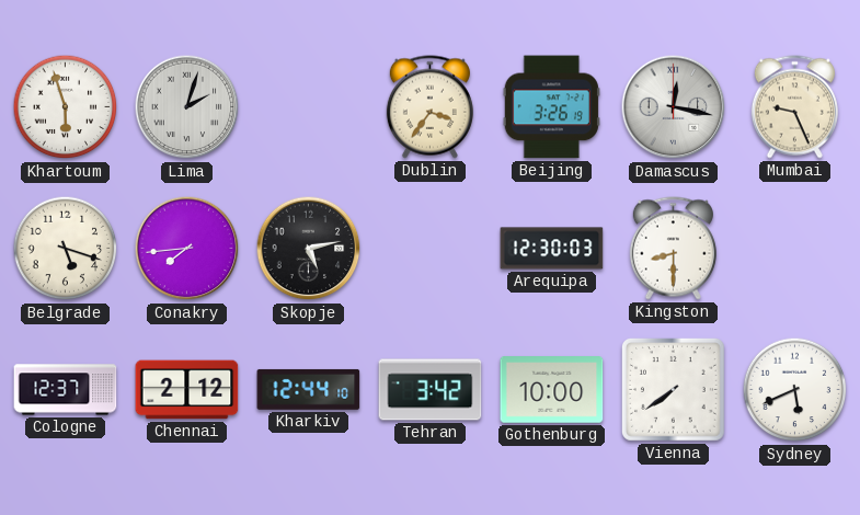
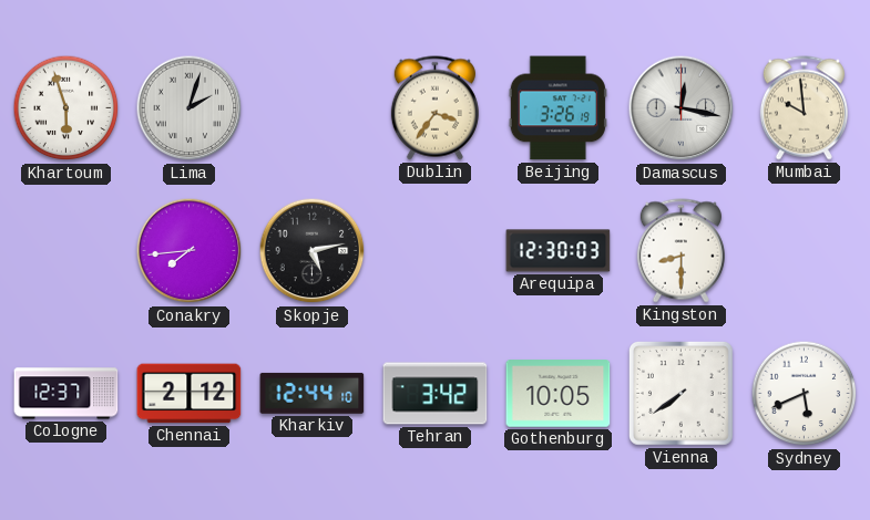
Mumbai: 9:26 -> 9:59
Belgrade: 5:18 -> none
Gothenburg: 10:00 -> 10:05
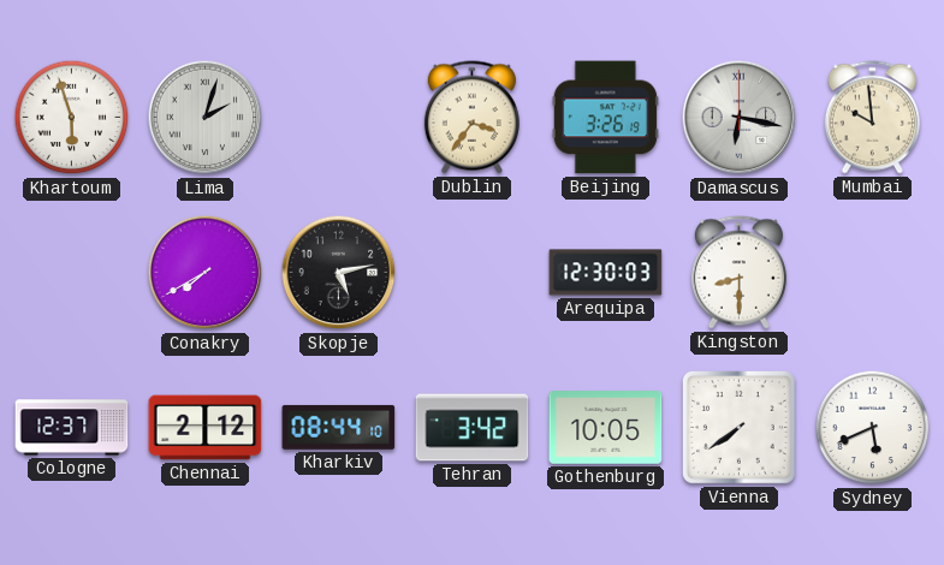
Damascus: 12:17 -> 6:17
Conakry: 7:44 -> 7:40
Kharkiv: 12:44 -> 08:44
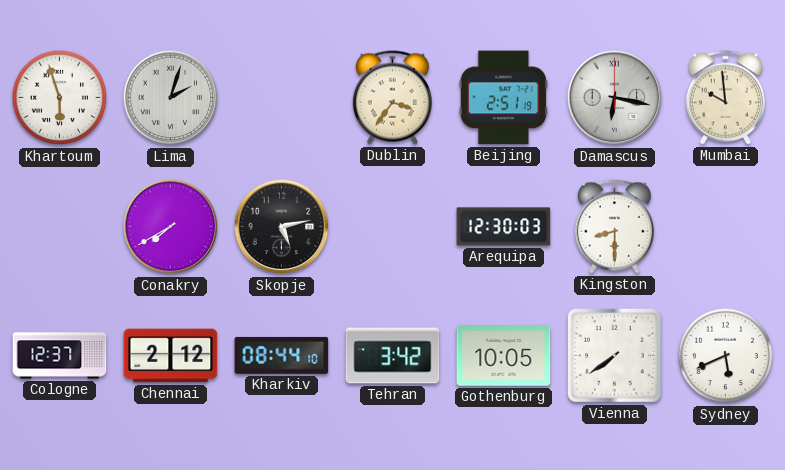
Beijing: 3:26 -> 2:51
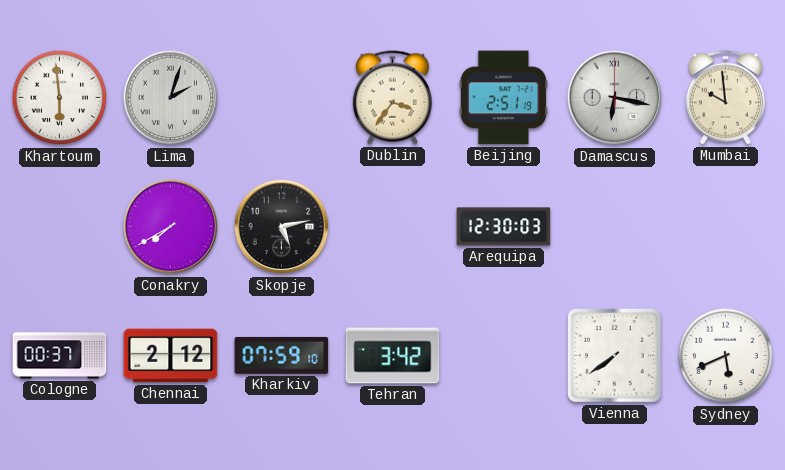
Khartoum: 5:57 -> 5:59
Kingston: 8:30 -> none
Cologne: 12:37 -> 00:37
Kharkiv: 08:44 -> 07:59
Gothenburg: 10:05 -> none
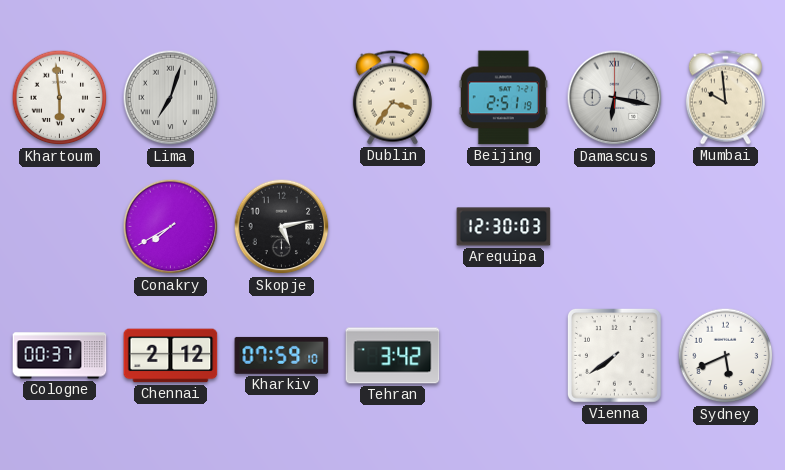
Lima: 2:03 -> 7:03
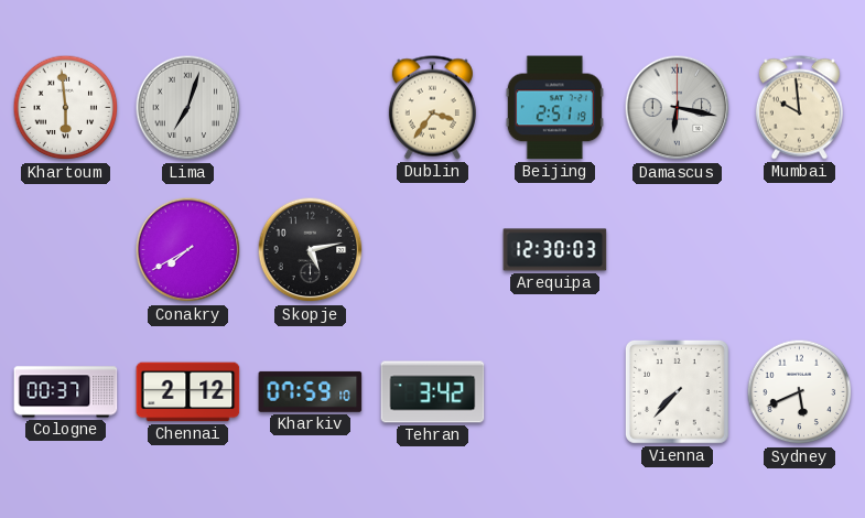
Vienna: 7:39 -> 7:37
